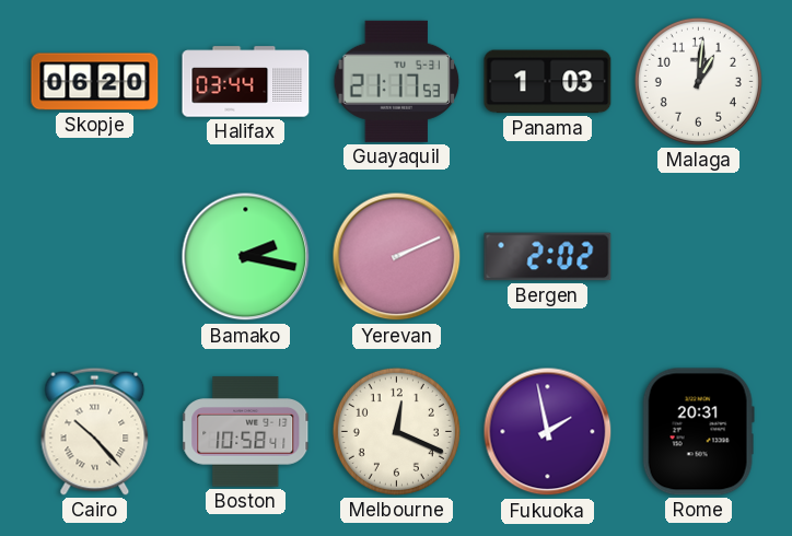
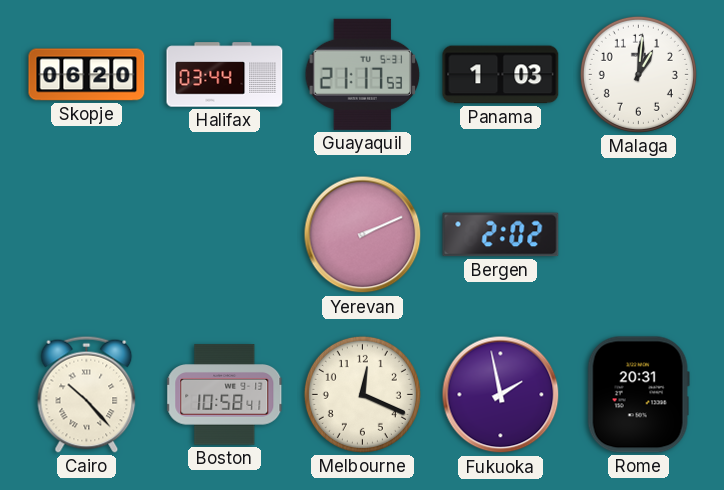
Bamako: 2:17 -> none
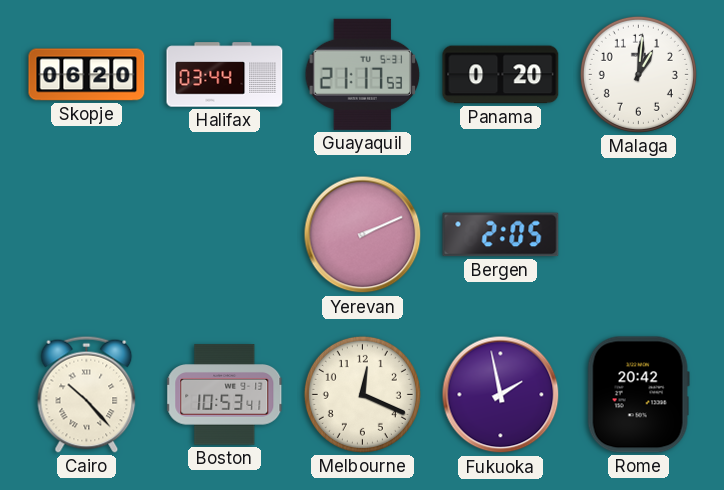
Panama: 1:03 -> 0:20
Bergen: 2:02 -> 2:05
Boston: 10:58 -> 10:53
Rome: 20:31 -> 20:42
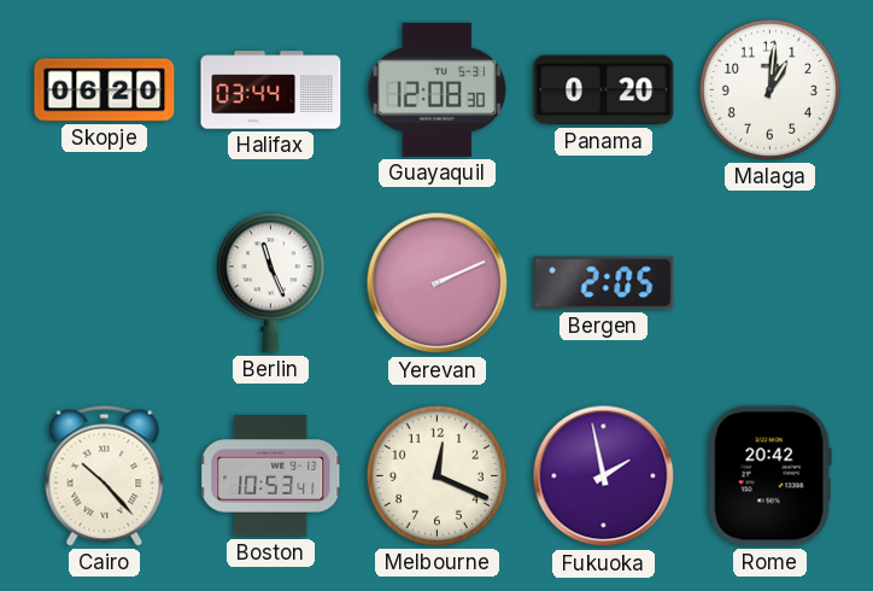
Guayaquil: 21:17 -> 12:08
Berlin: none -> 11:26
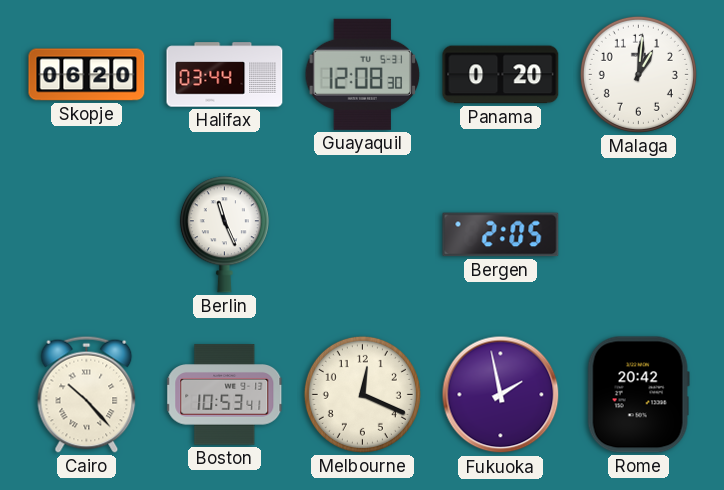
Yerevan: 2:11 -> none
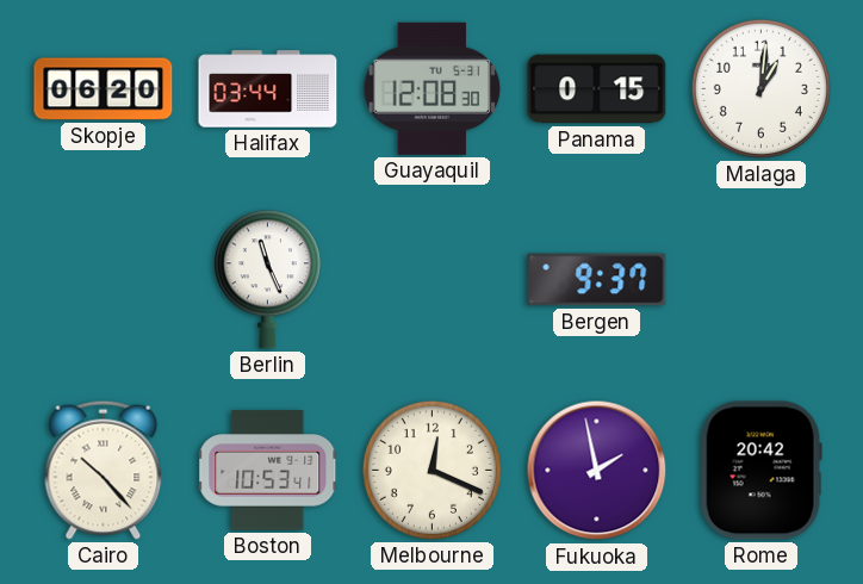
Panama: 0:20 -> 0:15
Bergen: 2:05 -> 9:37
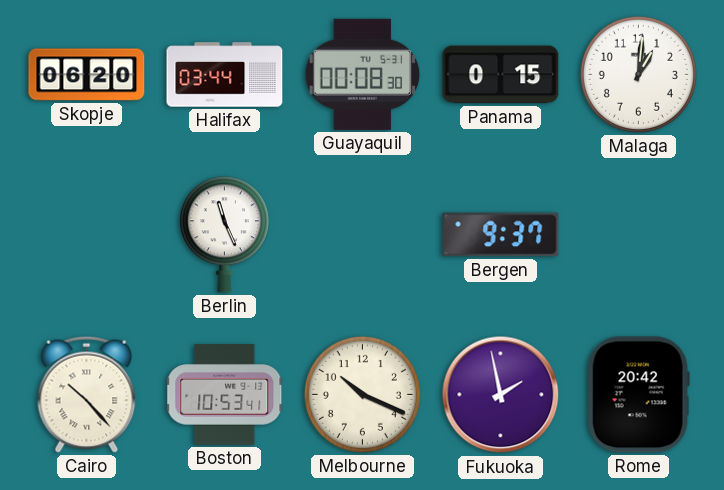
Guayaquil: 12:08 -> 00:08
Melbourne: 12:19 -> 10:19
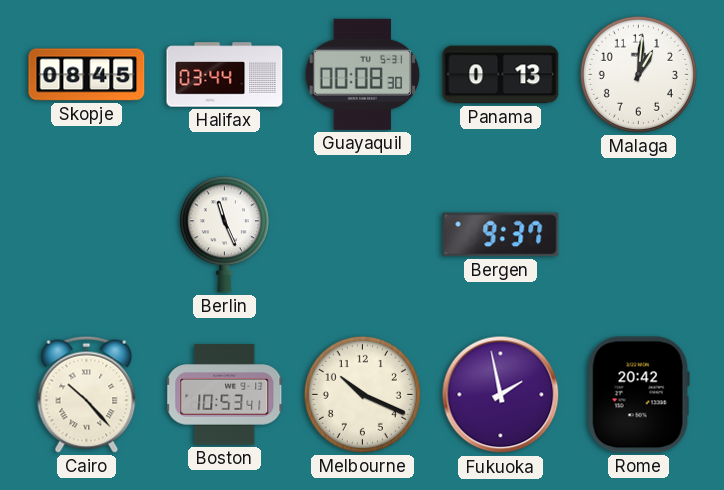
Skopje: 06:20 -> 08:45
Panama: 0:15 -> 0:13
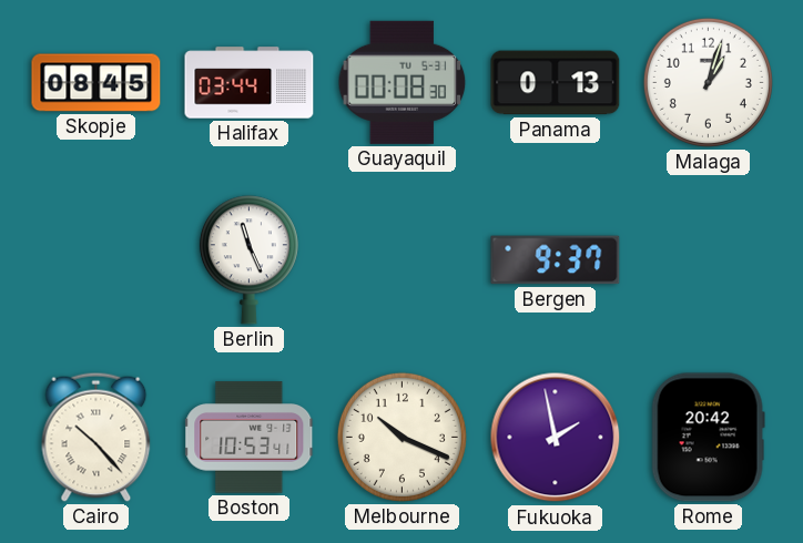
Malaga: 1:01 -> 1:03
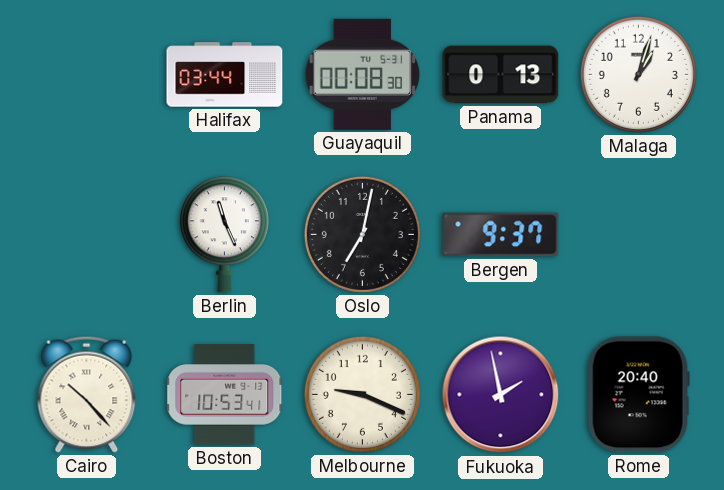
Skopje: 08:45 -> none
Oslo: none -> 7:02
Melbourne: 10:19 -> 9:19
Rome: 20:42 -> 20:40
